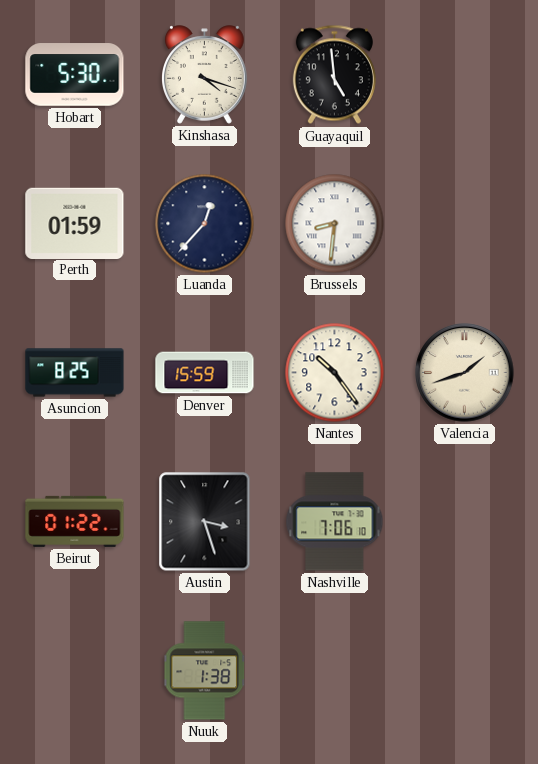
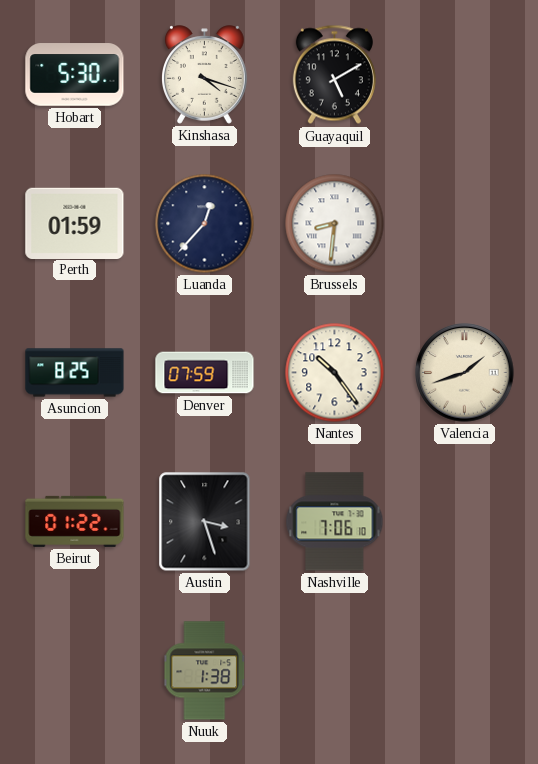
Guayaquil: 4:59 -> 5:10
Denver: 15:59 -> 07:59
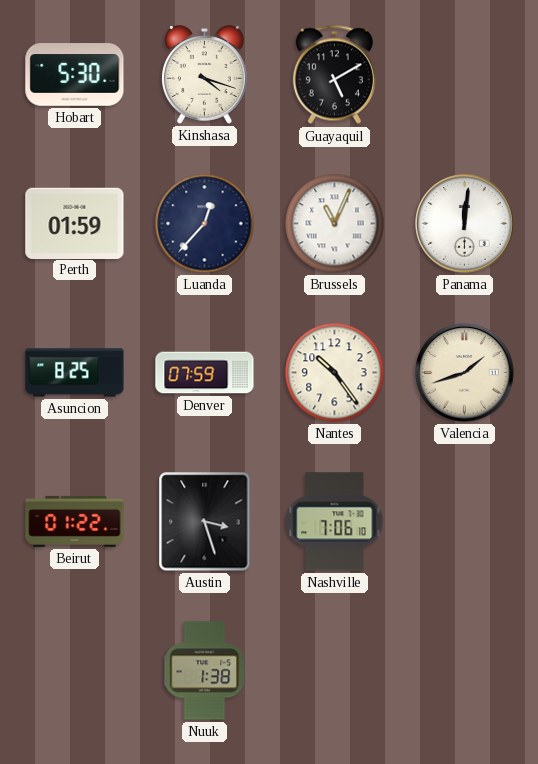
Brussels: 8:31 -> 11:04
Panama: none -> 12:01
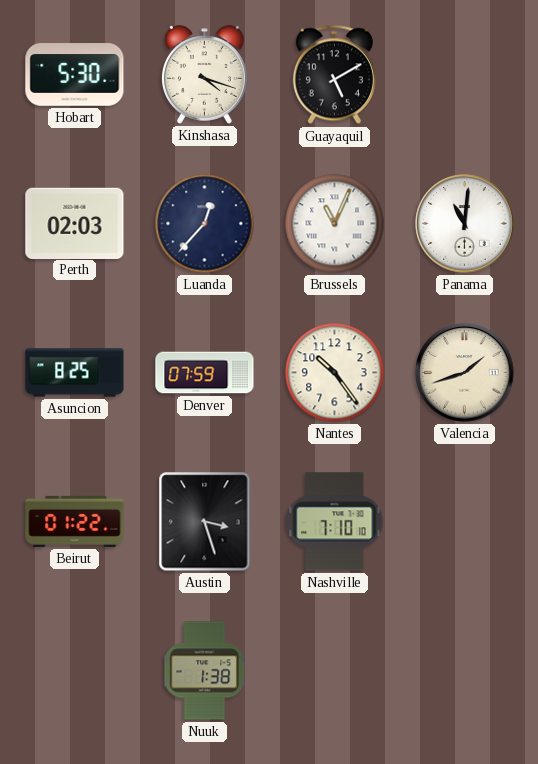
Perth: 01:59 -> 02:03
Panama: 12:01 -> 11:01
Nashville: 7:06 -> 7:10
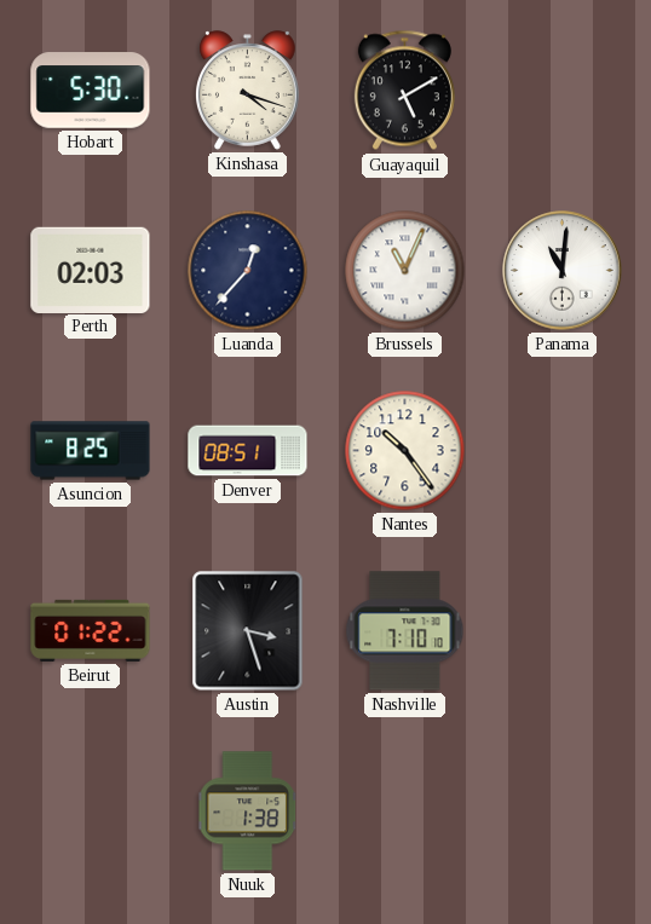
Denver: 07:59 -> 08:51
Valencia: 1:42 -> none
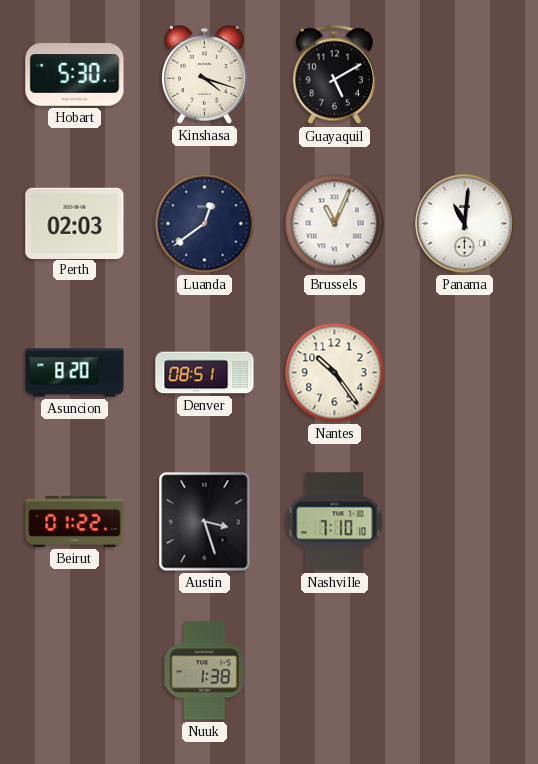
Luanda: 12:37 -> 12:39
Asuncion: 8:25 -> 8:20
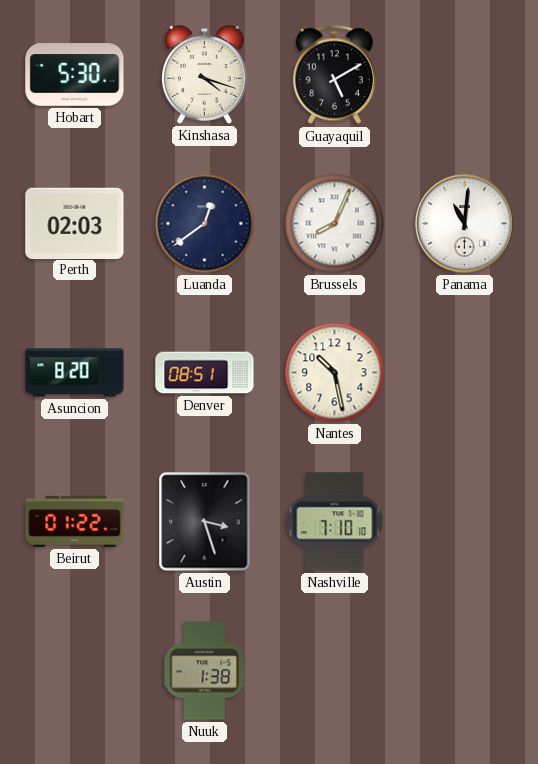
Brussels: 11:04 -> 8:04
Nantes: 10:24 -> 10:28
